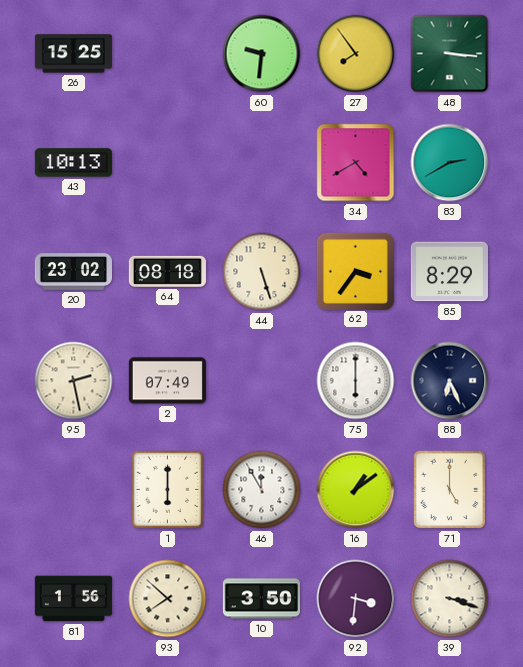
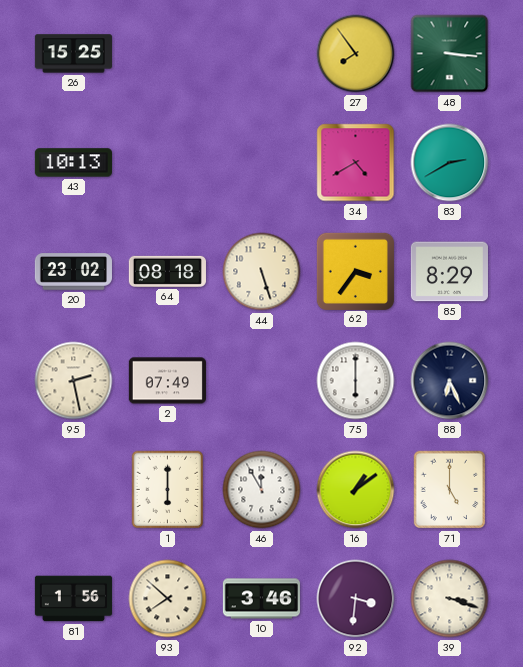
60: 9:31 -> none
10: 3:50 -> 3:46
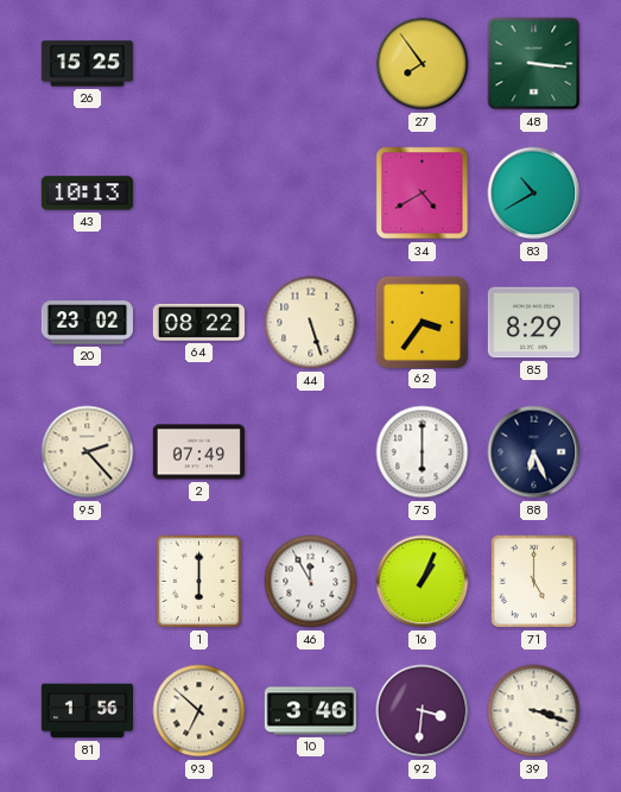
83: 2:40 -> 10:40
64: 08:18 -> 08:22
95: 2:28 -> 2:23
16: 1:09 -> 1:04
93: 7:52 -> 6:52
